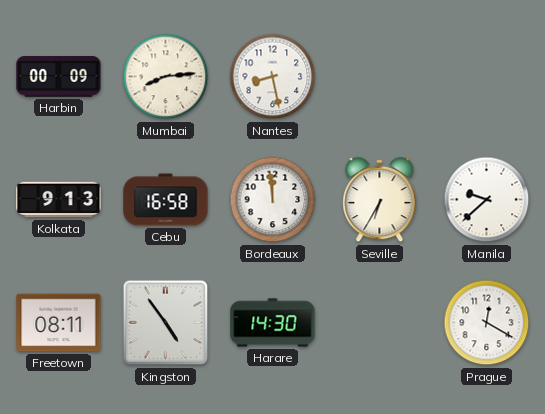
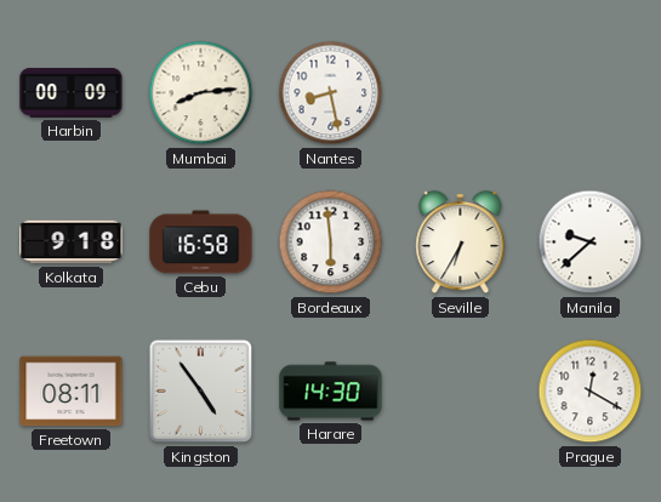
Kolkata: 9:13 -> 9:18
Bordeaux: 11:59 -> 5:59
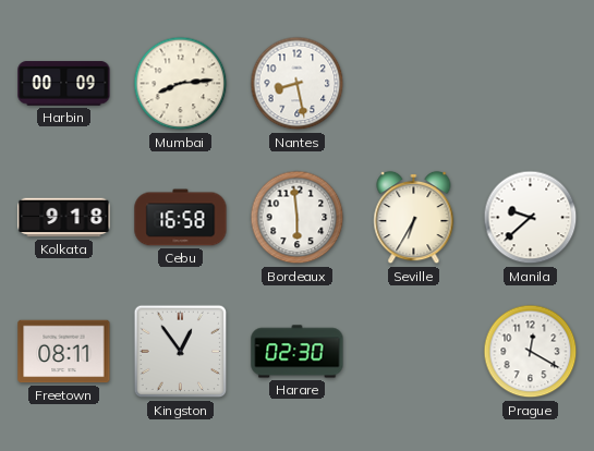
Kingston: 4:54 -> 12:54
Harare: 14:30 -> 02:30
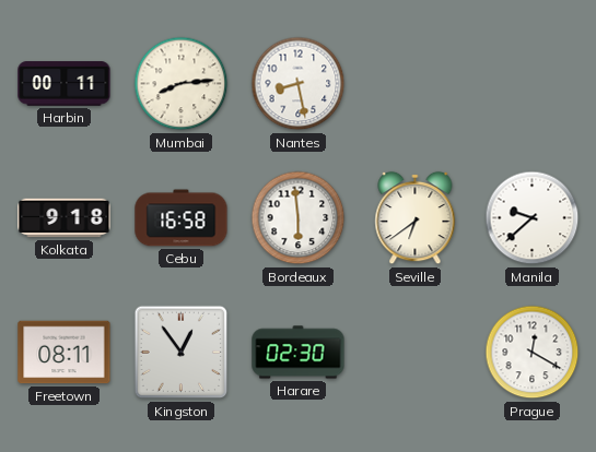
Harbin: 00:09 -> 00:11
Seville: 6:35 -> 6:39
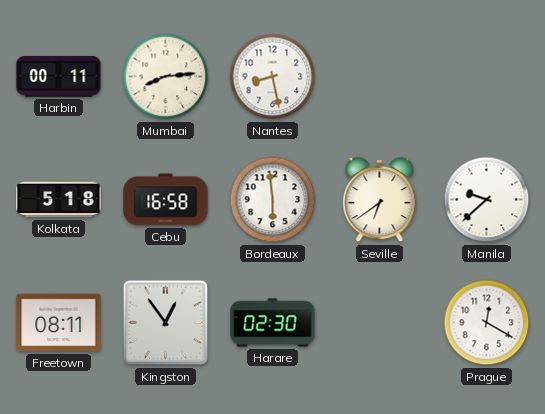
Kolkata: 9:18 -> 5:18
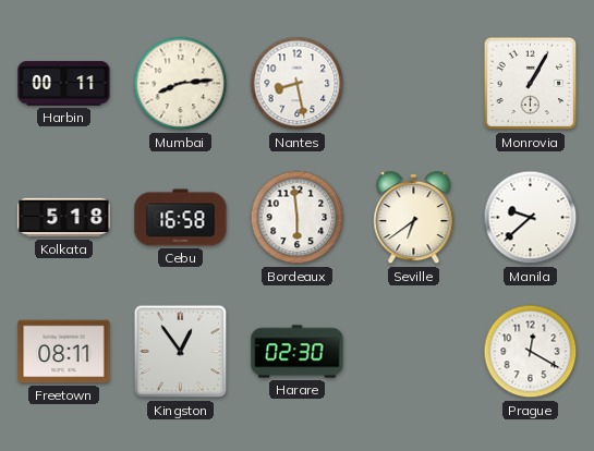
Monrovia: none -> 1:05
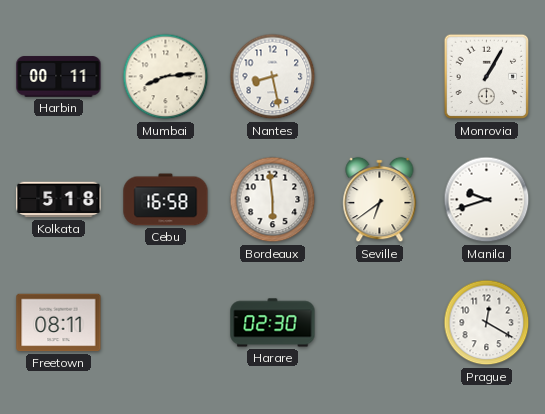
Manila: 9:38 -> 9:42
Kingston: 12:54 -> none
